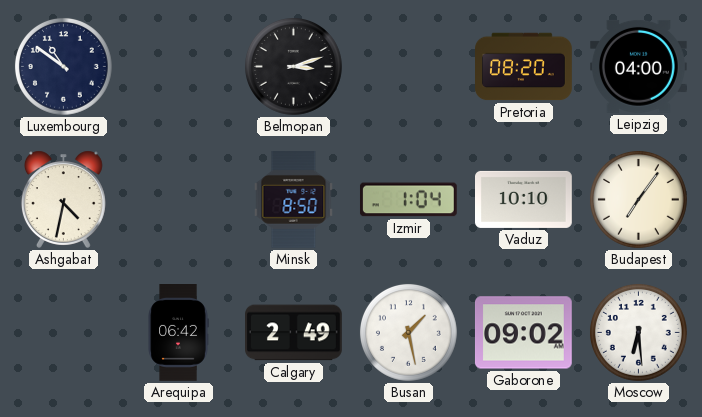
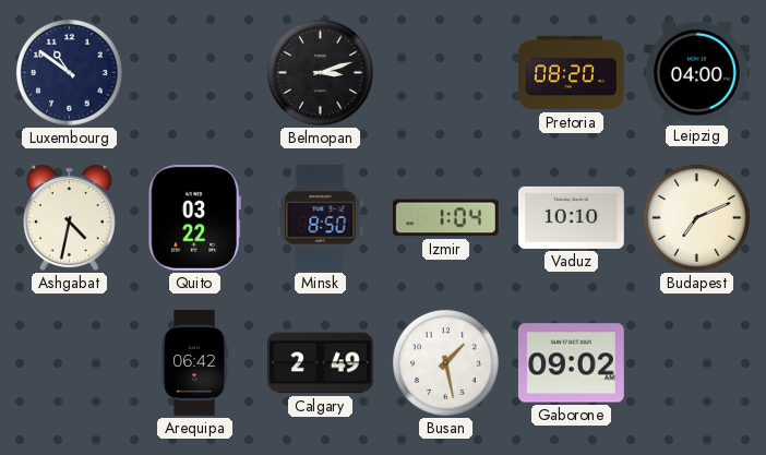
Quito: none -> 03:22
Budapest: 7:06 -> 7:11
Moscow: 6:29 -> none
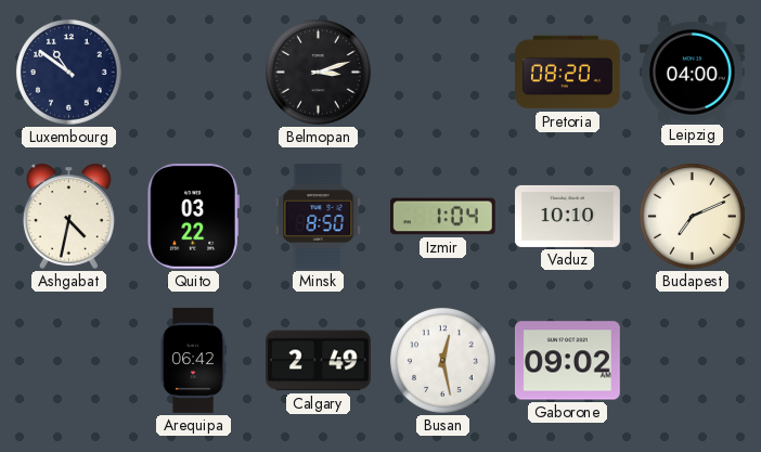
Busan: 1:28 -> 12:28
